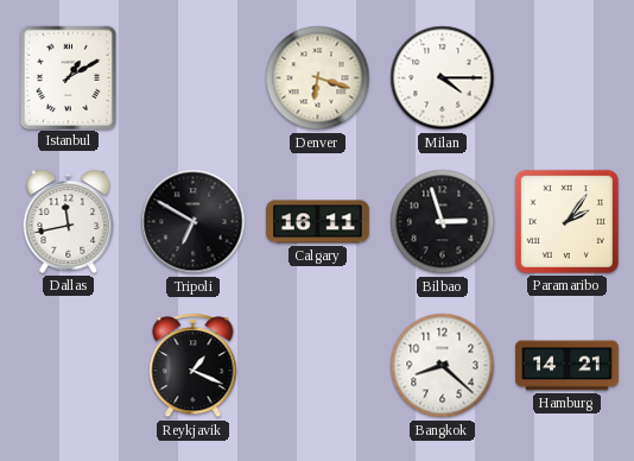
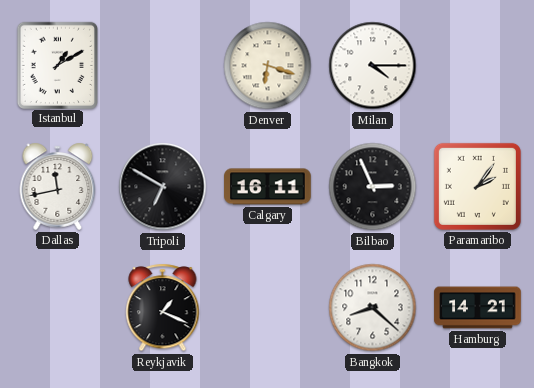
Bilbao: 2:57 -> 2:56
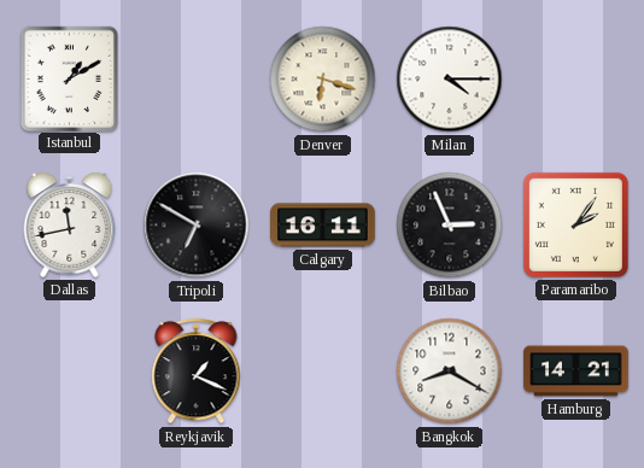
Bangkok: 8:22 -> 8:20
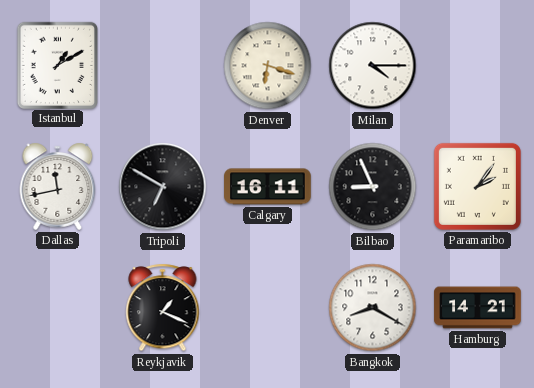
Bilbao: 2:56 -> 8:56
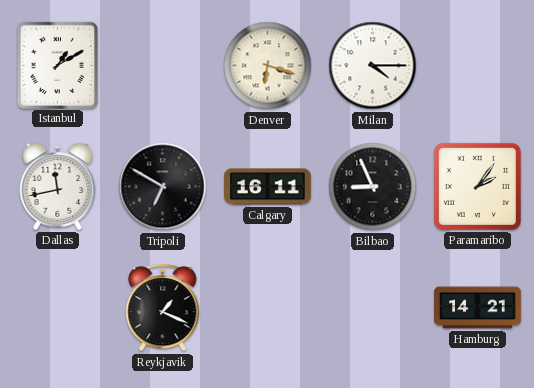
Bangkok: 8:20 -> none
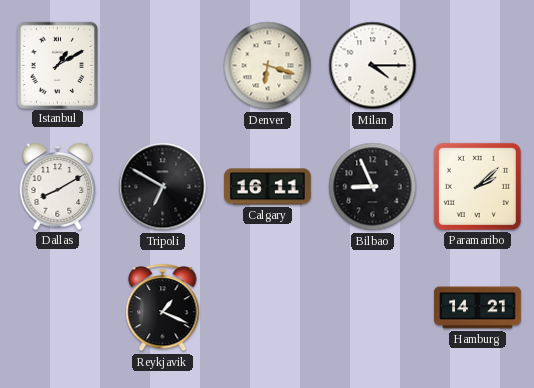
Dallas: 11:43 -> 8:10
Paramaribo: 2:06 -> 2:08
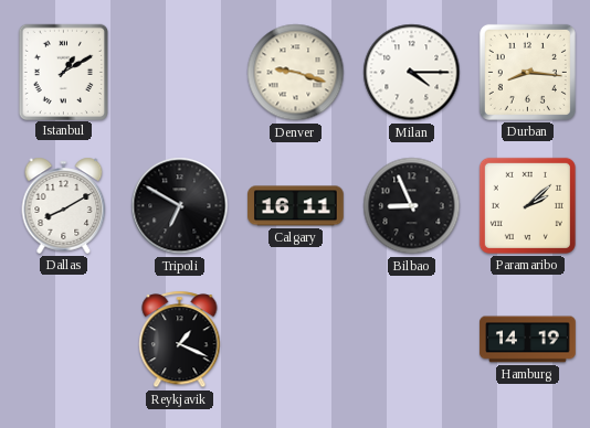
Denver: 6:18 -> 9:18
Durban: none -> 8:16
Hamburg: 14:21 -> 14:19
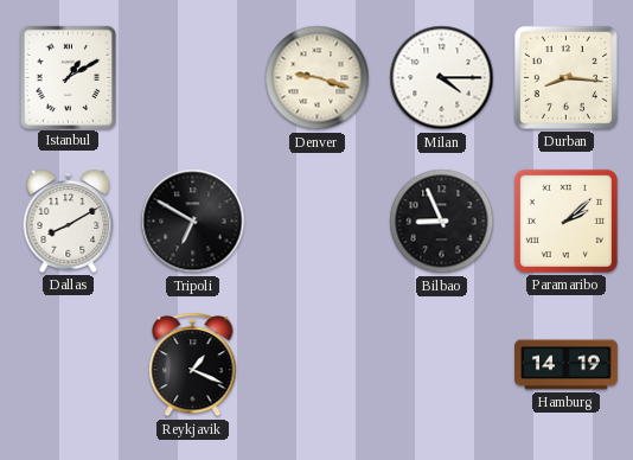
Calgary: 16:11 -> none
